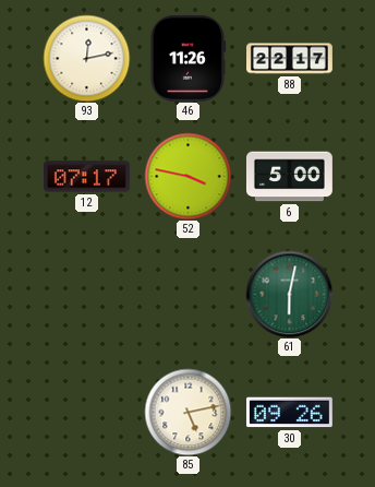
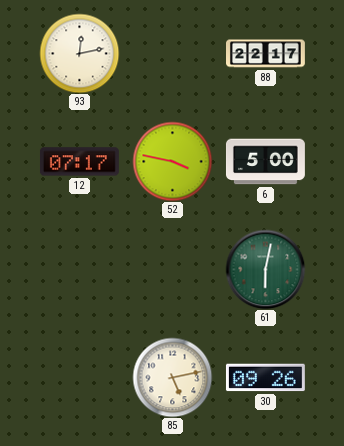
46: 11:26 -> none
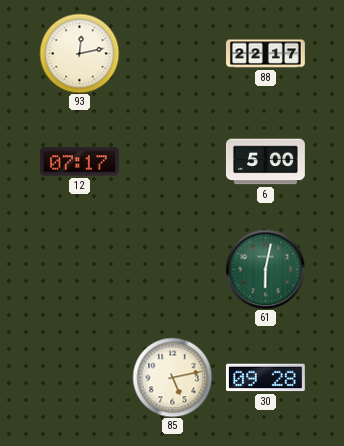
52: 3:47 -> none
30: 09:26 -> 09:28
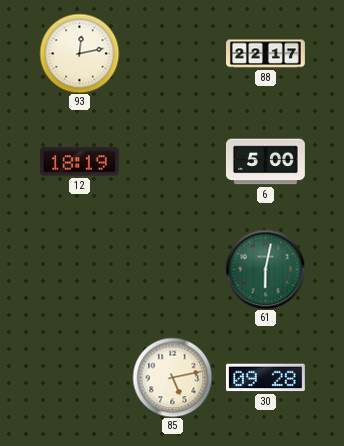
12: 07:17 -> 18:19
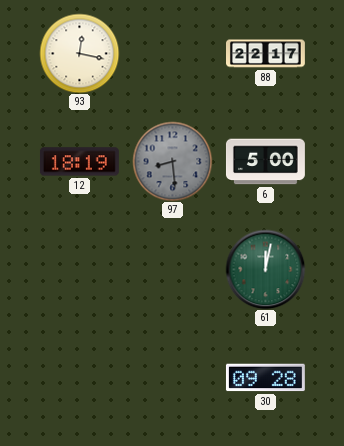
93: 12:13 -> 12:17
97: none -> 8:29
61: 6:02 -> 12:02
85: 5:13 -> none
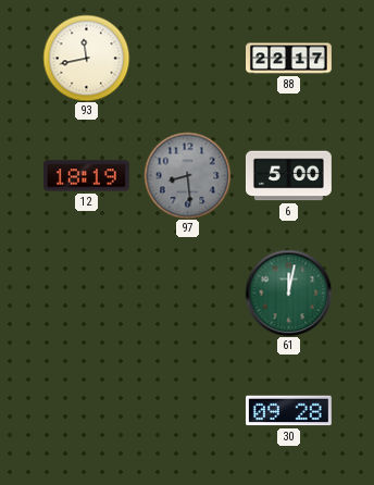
93: 12:17 -> 11:43
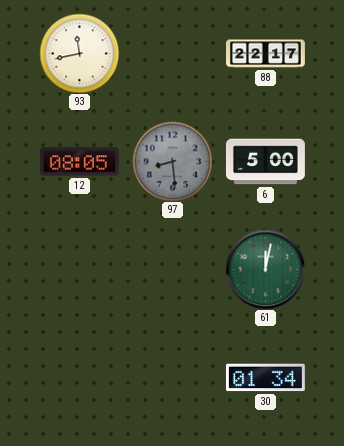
12: 18:19 -> 08:05
30: 09:28 -> 01:34
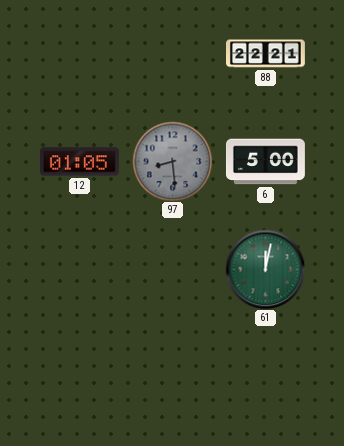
93: 11:43 -> none
88: 22:17 -> 22:21
12: 08:05 -> 01:05
30: 01:34 -> none
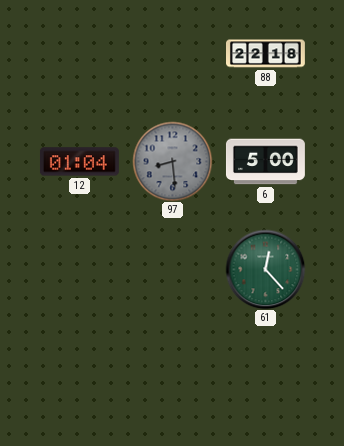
88: 22:21 -> 22:18
12: 01:05 -> 01:04
61: 12:02 -> 12:23
